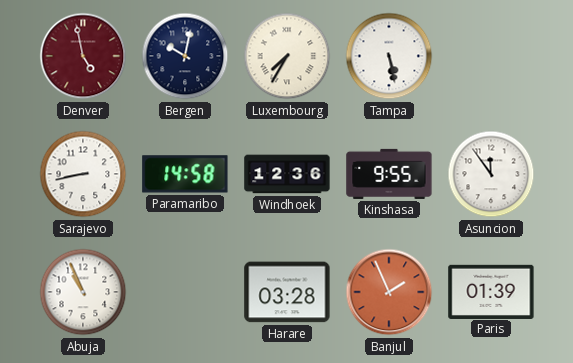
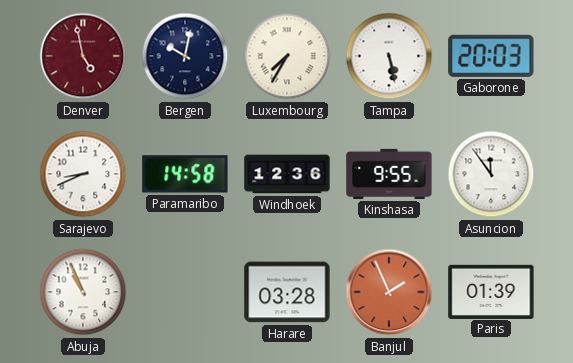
Gaborone: none -> 20:03
Sarajevo: 8:43 -> 8:41
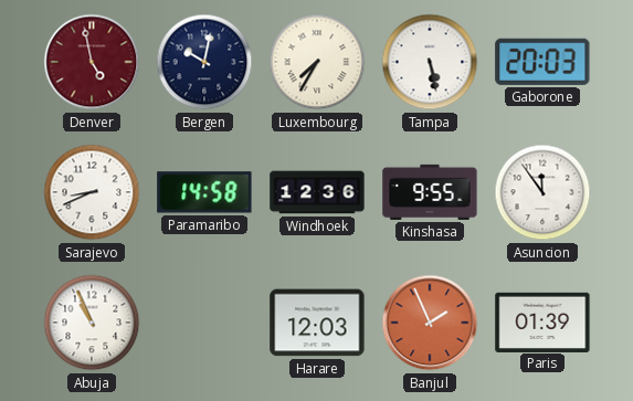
Harare: 03:28 -> 12:03
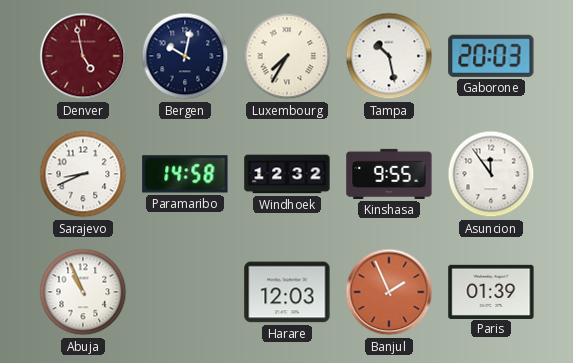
Tampa: 5:28 -> 10:28
Windhoek: 12:36 -> 12:32
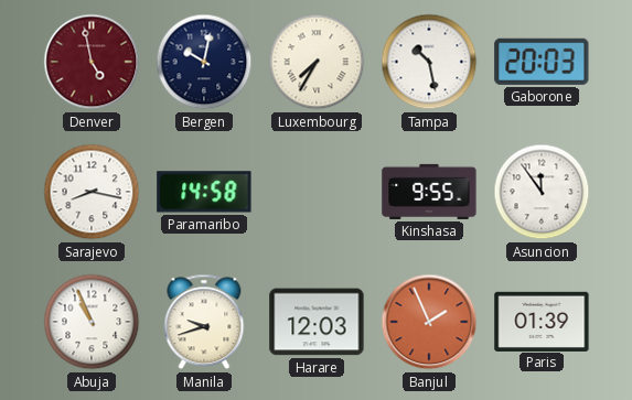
Sarajevo: 8:41 -> 8:17
Windhoek: 12:32 -> none
Manila: none -> 9:42
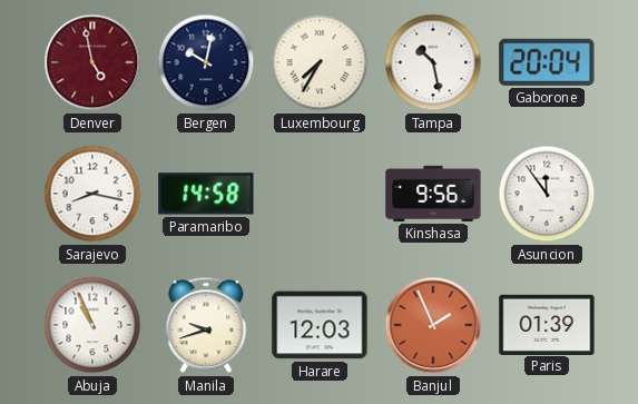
Gaborone: 20:03 -> 20:04
Kinshasa: 9:55 -> 9:56
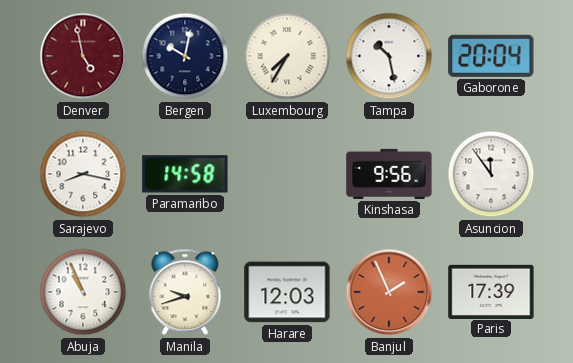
Paris: 01:39 -> 17:39
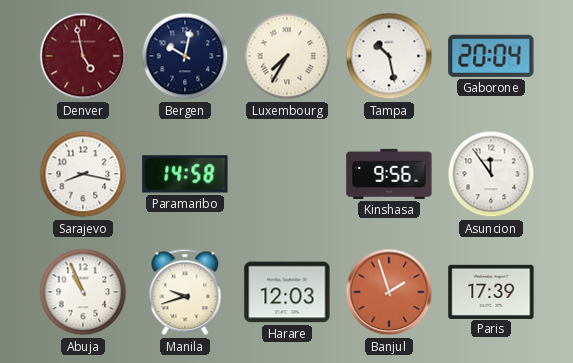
Banjul: 1:56 -> 1:57
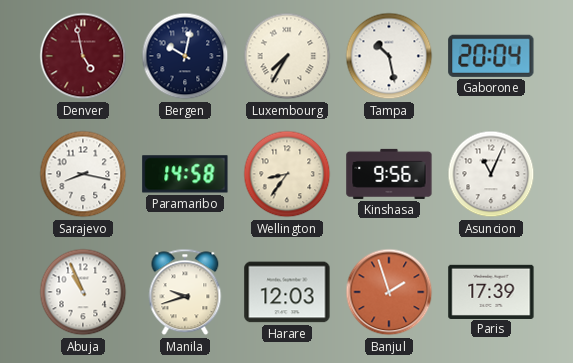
Wellington: none -> 8:36
Asuncion: 11:54 -> 11:04
